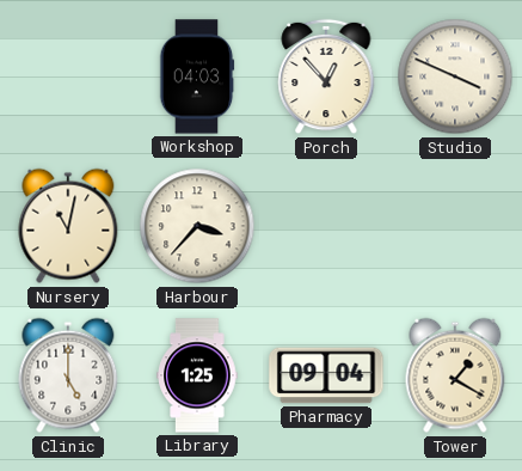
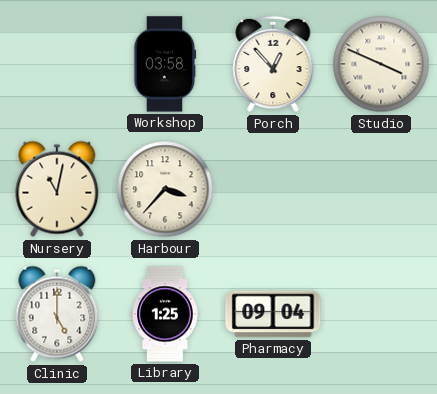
Workshop: 04:03 -> 03:58
Tower: 1:20 -> none
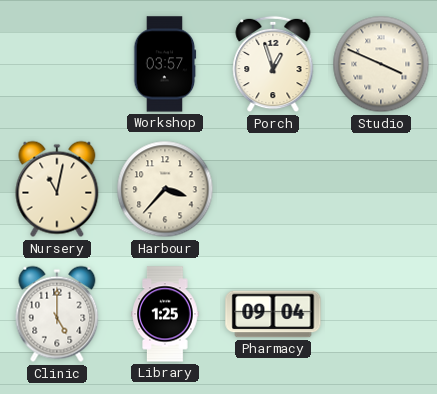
Workshop: 03:58 -> 03:57
Porch: 12:53 -> 12:57
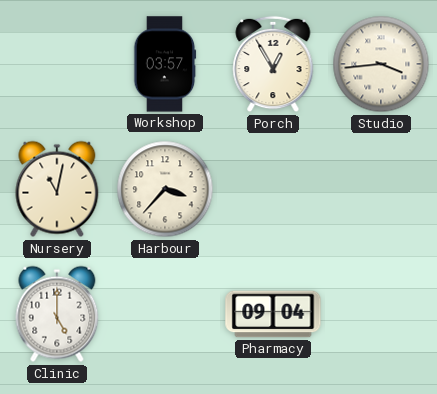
Porch: 12:57 -> 12:55
Studio: 3:49 -> 3:44
Library: 1:25 -> none
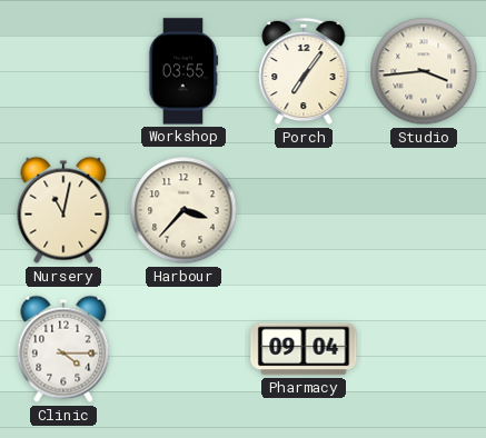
Workshop: 03:57 -> 03:55
Porch: 12:55 -> 7:06
Clinic: 5:00 -> 4:15
